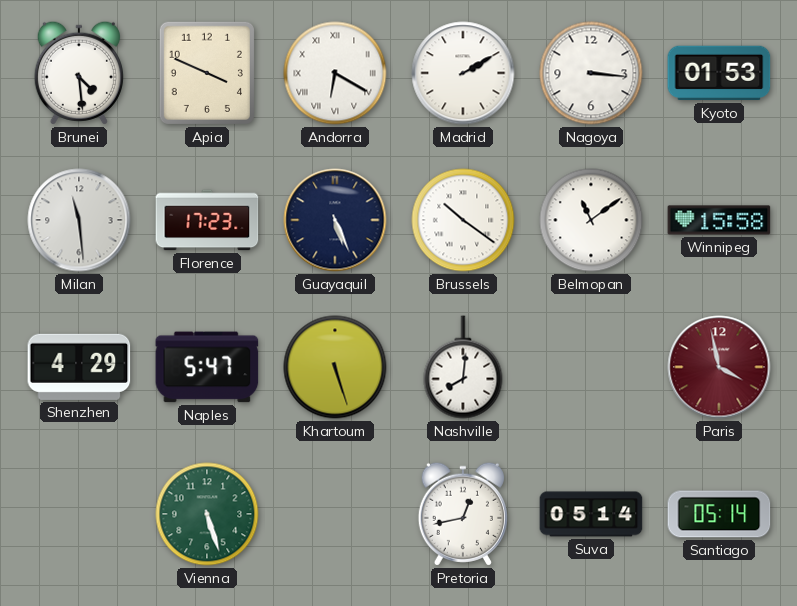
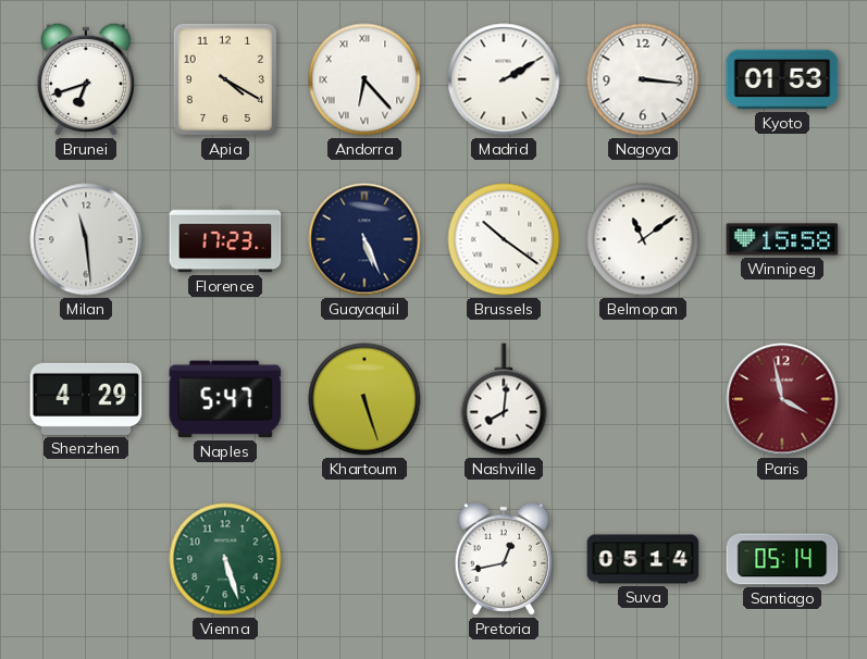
Brunei: 4:29 -> 6:42
Apia: 3:49 -> 4:20
Andorra: 6:20 -> 6:23
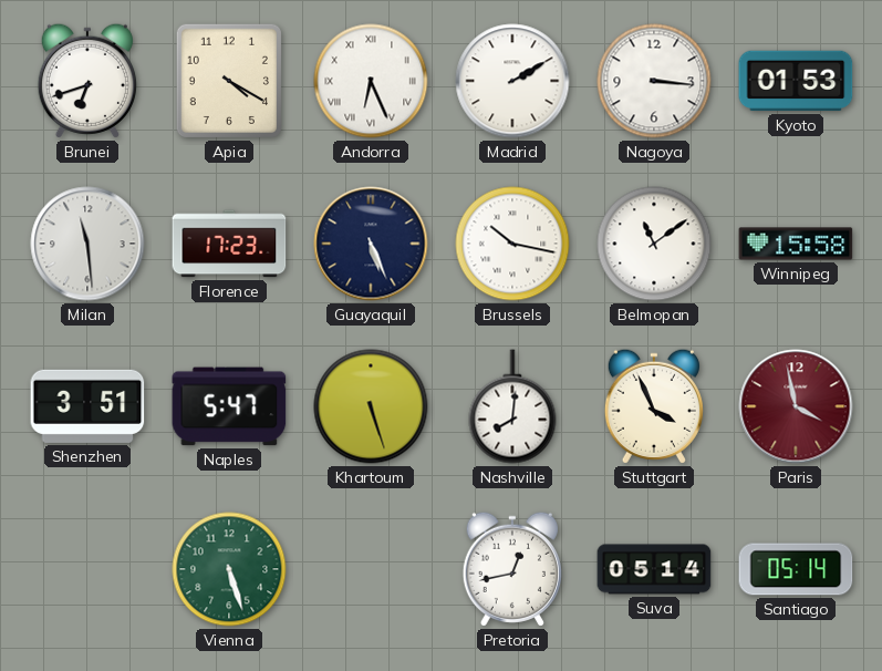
Andorra: 6:23 -> 6:26
Brussels: 10:21 -> 10:17
Shenzhen: 4:29 -> 3:51
Stuttgart: none -> 3:56
